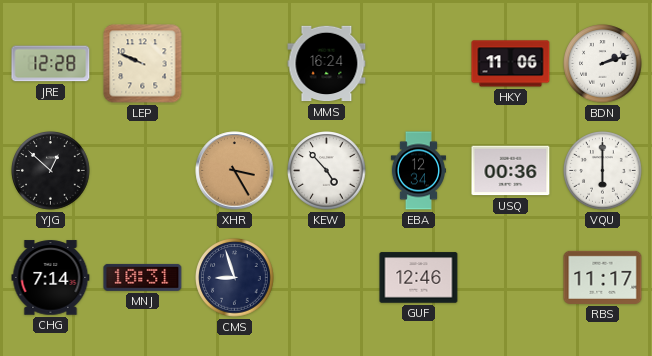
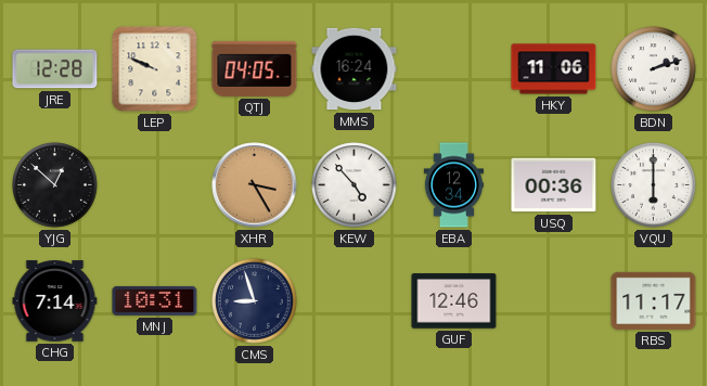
QTJ: none -> 04:05
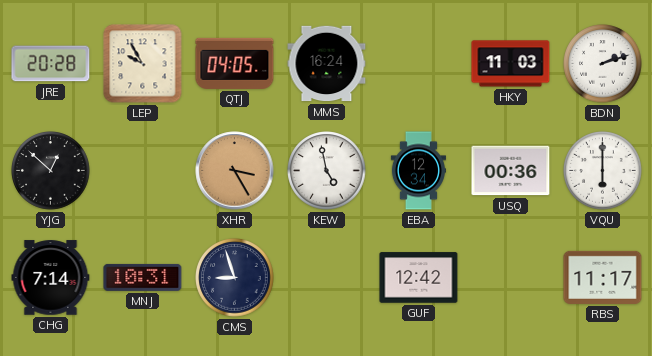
JRE: 12:28 -> 20:28
LEP: 9:49 -> 9:55
HKY: 11:06 -> 11:03
KEW: 4:53 -> 4:58
GUF: 12:46 -> 12:42
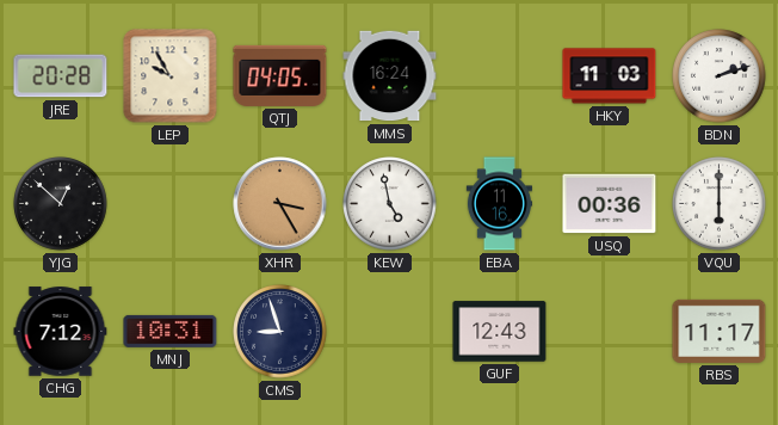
EBA: 12:34 -> 11:16
CHG: 7:14 -> 7:12
GUF: 12:42 -> 12:43
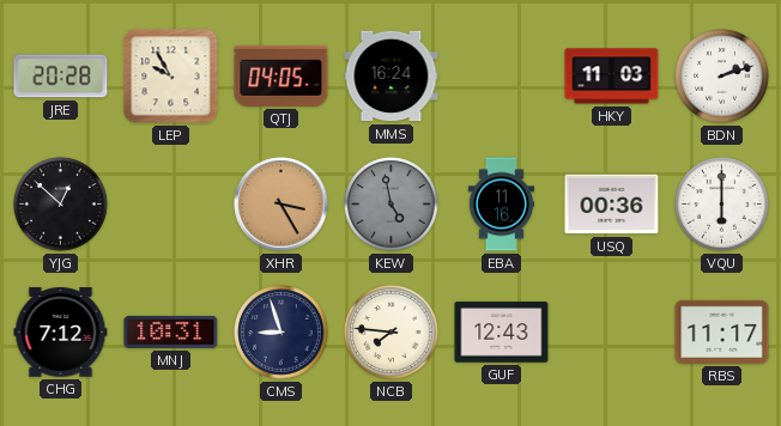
KEW dial: white -> grey
NCB: none -> 7:46
